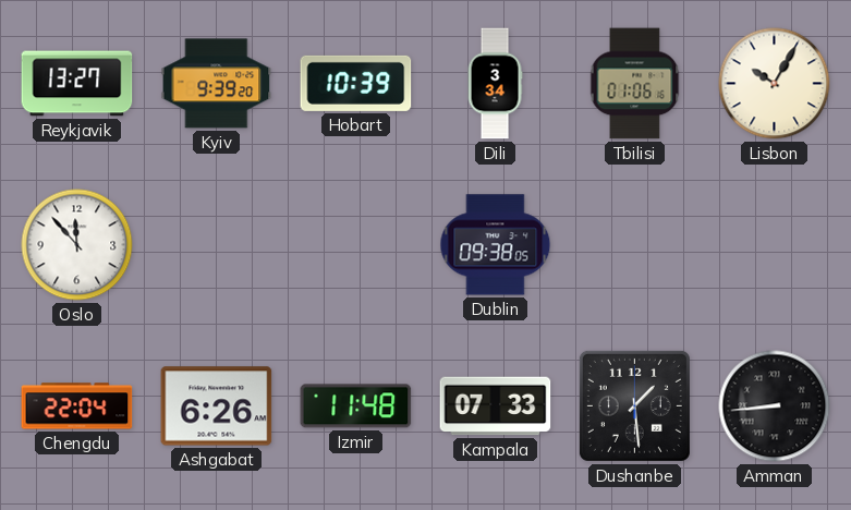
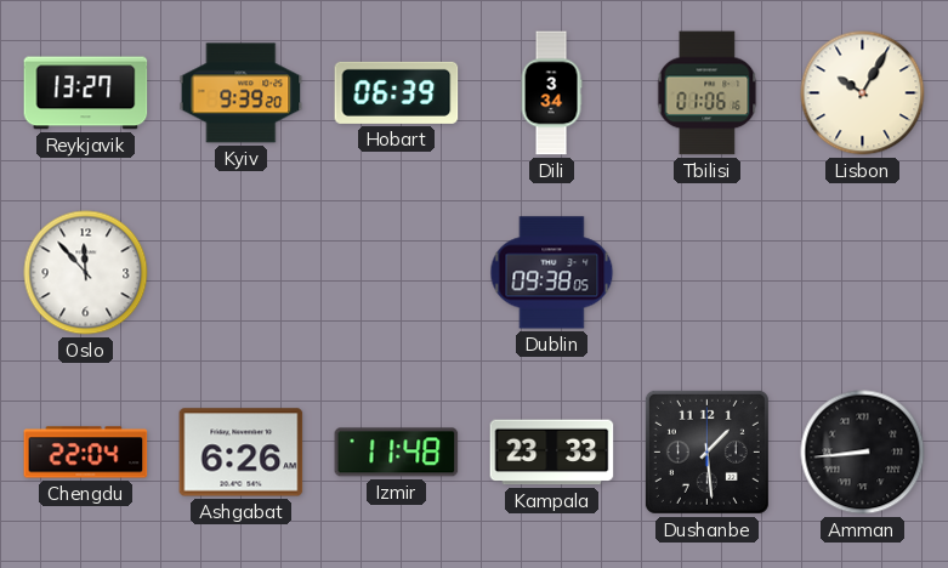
Hobart: 10:39 -> 06:39
Kampala: 07:33 -> 23:33
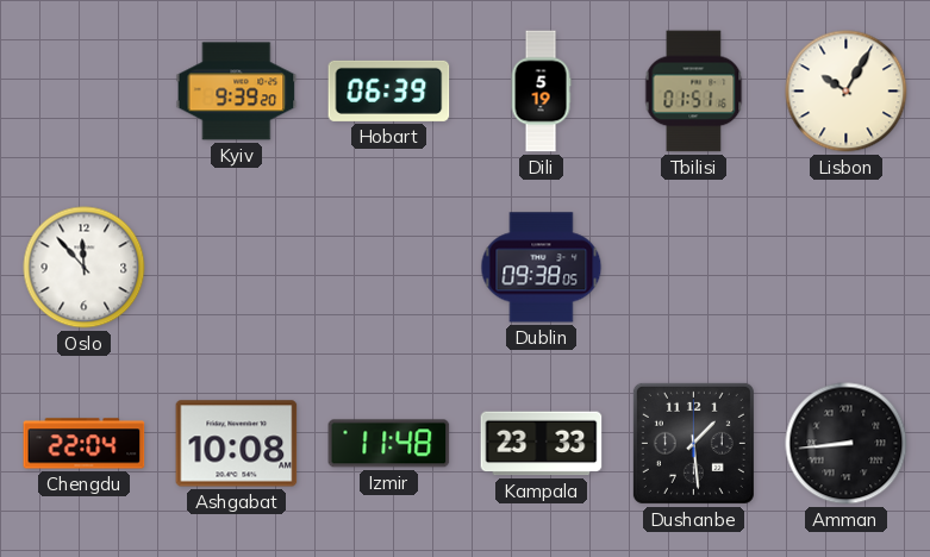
Reykjavik: 13:27 -> none
Dili: 3:34 -> 5:19
Tbilisi: 01:06 -> 01:51
Ashgabat: 6:26 -> 10:08
